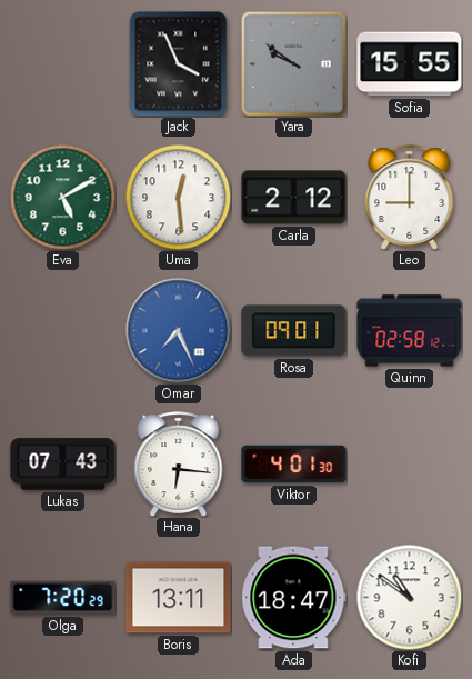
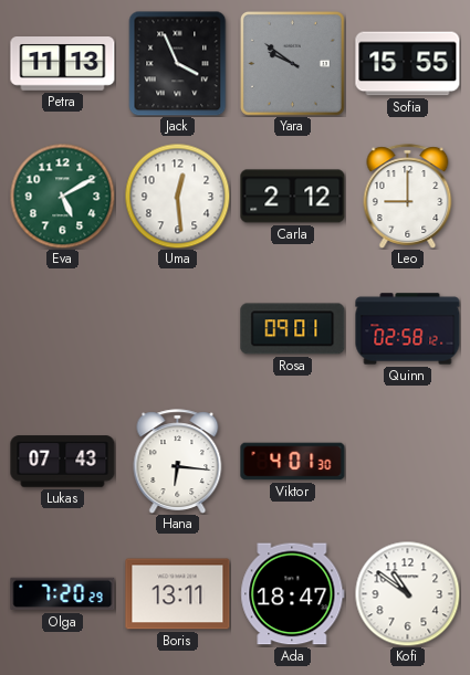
Petra: none -> 11:13
Omar: 7:26 -> none
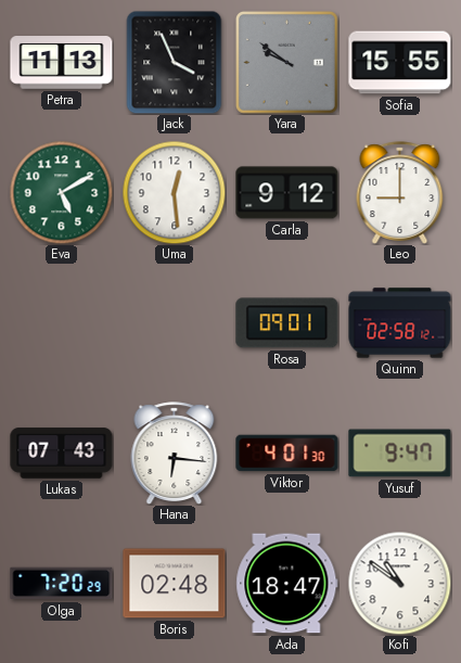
Carla: 2:12 -> 9:12
Yusuf: none -> 9:47
Boris: 13:11 -> 02:48
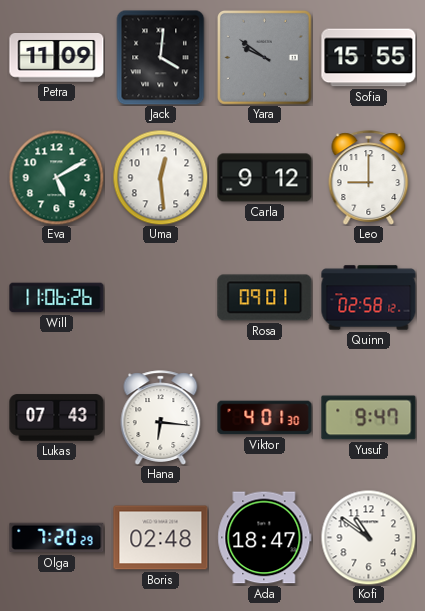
Petra: 11:13 -> 11:09
Jack: 3:56 -> 4:01
Will: none -> 11:06
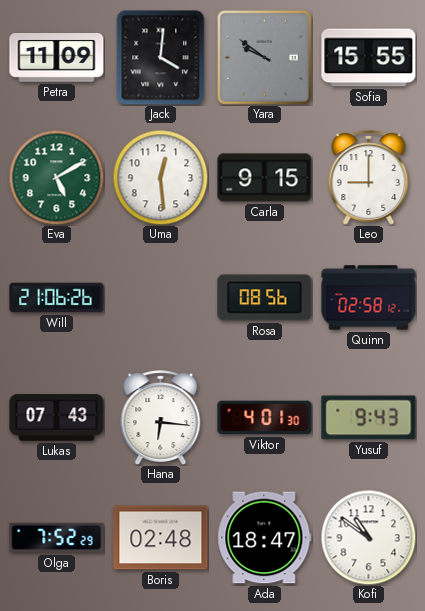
Carla: 9:12 -> 9:15
Will: 11:06 -> 21:06
Rosa: 09:01 -> 08:56
Yusuf: 9:47 -> 9:43
Olga: 7:20 -> 7:52
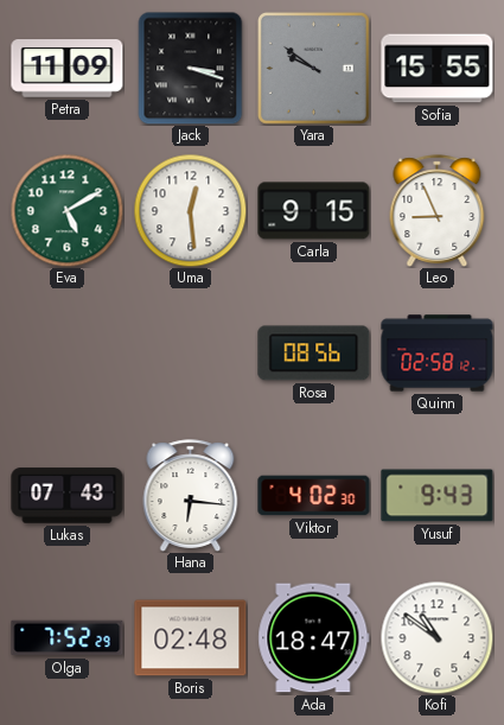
Jack: 4:01 -> 3:18
Leo: 9:00 -> 8:56
Will: 21:06 -> none
Viktor: 4:01 -> 4:02
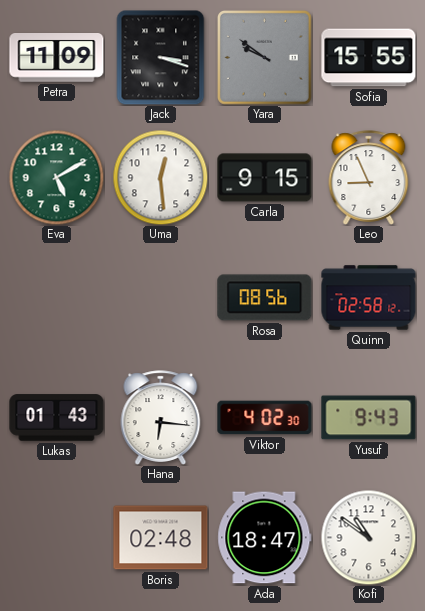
Lukas: 07:43 -> 01:43
Olga: 7:52 -> none
